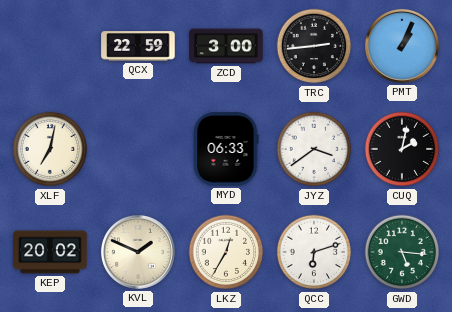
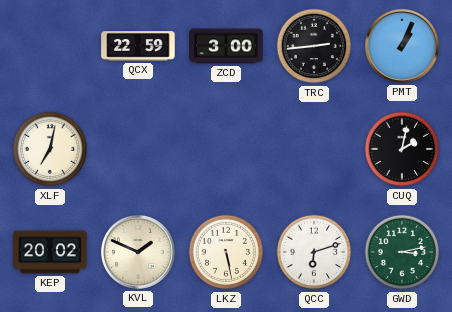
MYD: 06:33 -> none
JYZ: 3:39 -> none
LKZ: 12:35 -> 5:28
GWD: 5:16 -> 3:13
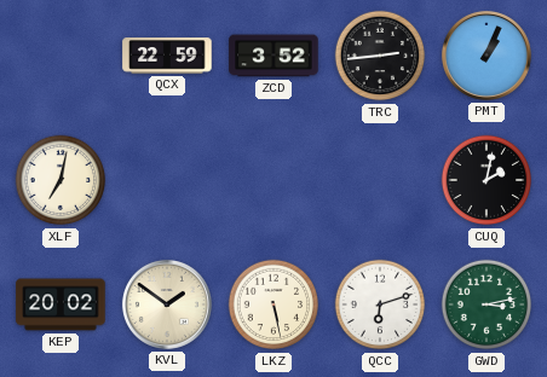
ZCD: 3:00 -> 3:52
KVL: 1:49 -> 1:51
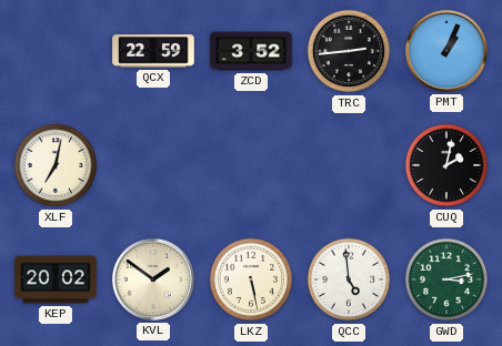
QCC: 6:12 -> 4:59
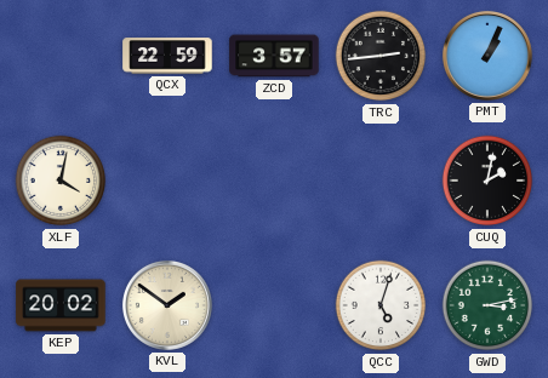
ZCD: 3:52 -> 3:57
XLF: 7:02 -> 4:02
LKZ: 5:28 -> none
QCC: 4:59 -> 5:03
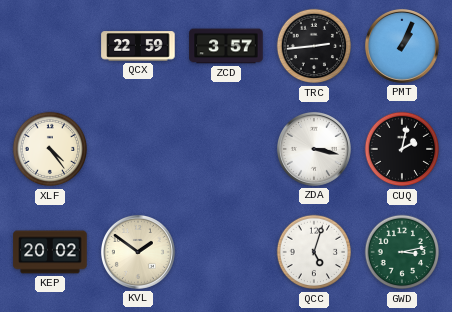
XLF: 4:02 -> 4:24
ZDA: none -> 3:17
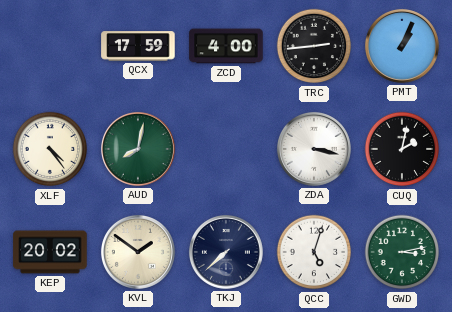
QCX: 22:59 -> 17:59
ZCD: 3:57 -> 4:00
AUD: none -> 8:02
TKJ: none -> 7:38
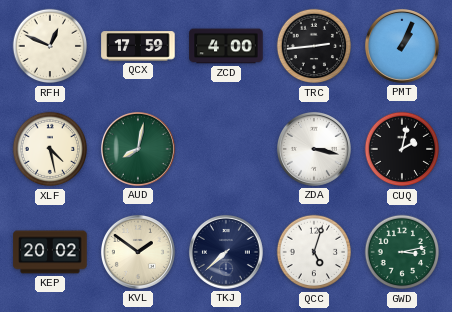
RFH: none -> 12:49
XLF: 4:24 -> 4:28
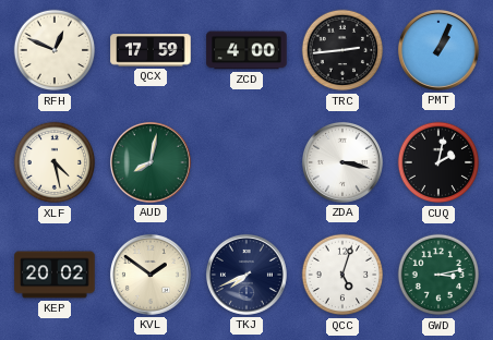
TKJ: 7:38 -> 7:41
